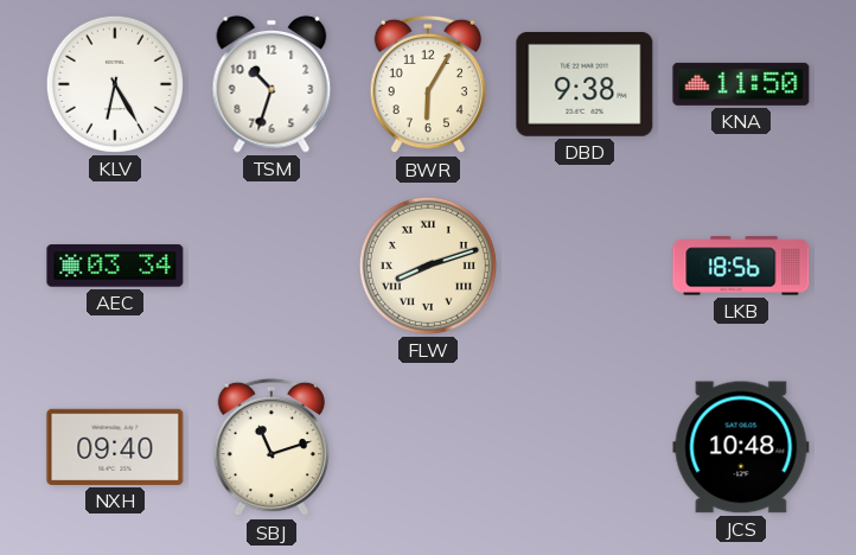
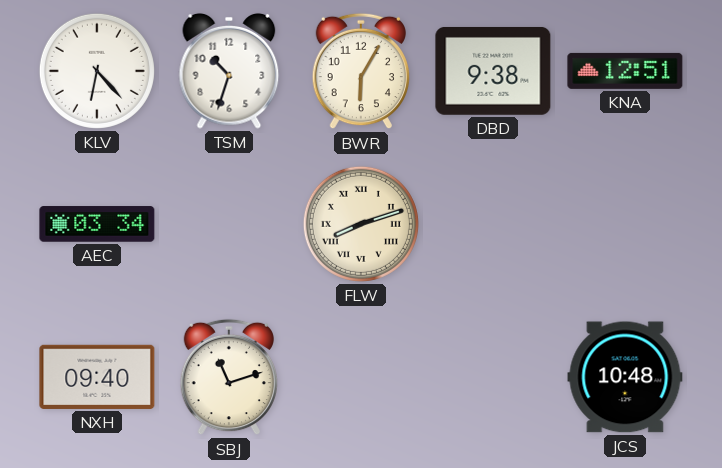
KLV: 6:25 -> 6:23
KNA: 11:50 -> 12:51
LKB: 18:56 -> none
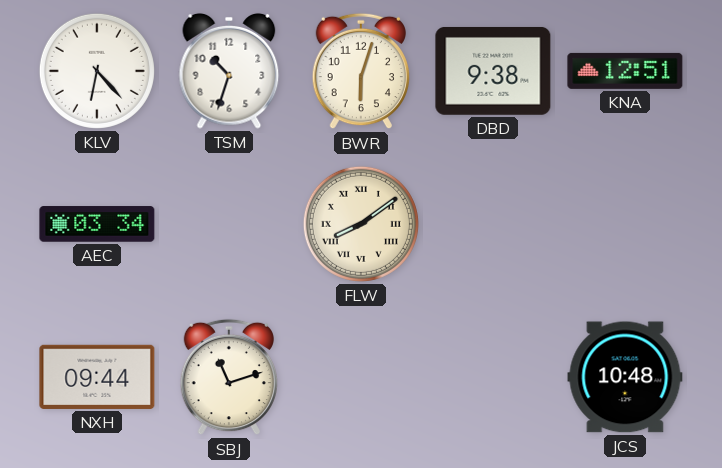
BWR: 6:05 -> 6:03
FLW: 8:12 -> 8:09
NXH: 09:40 -> 09:44
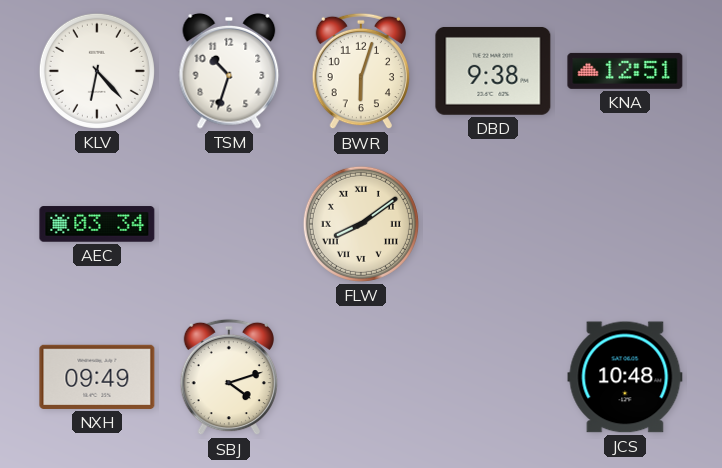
NXH: 09:44 -> 09:49
SBJ: 11:12 -> 4:12
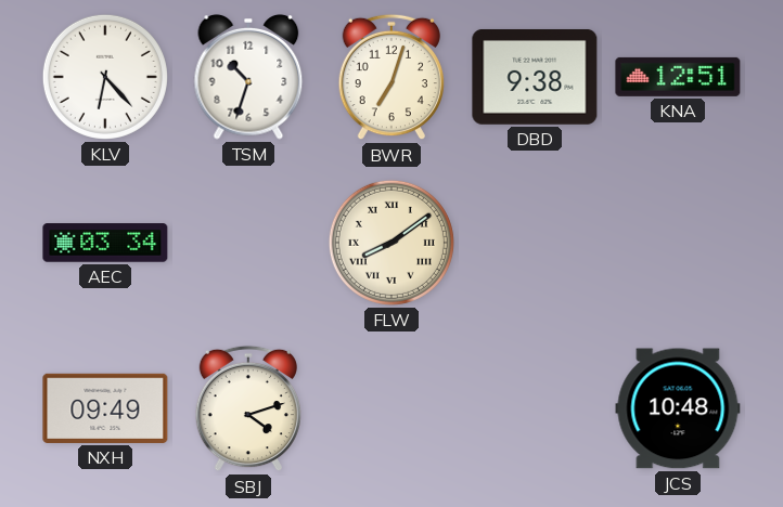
BWR: 6:03 -> 7:03
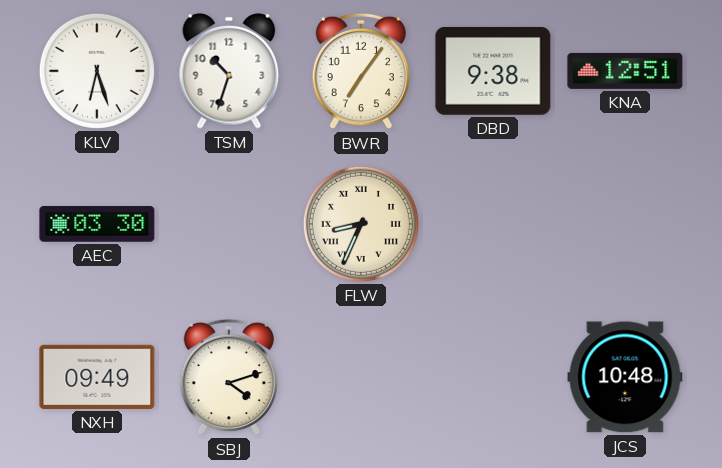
KLV: 6:23 -> 6:27
BWR: 7:03 -> 7:06
AEC: 03:34 -> 03:30
FLW: 8:09 -> 8:34
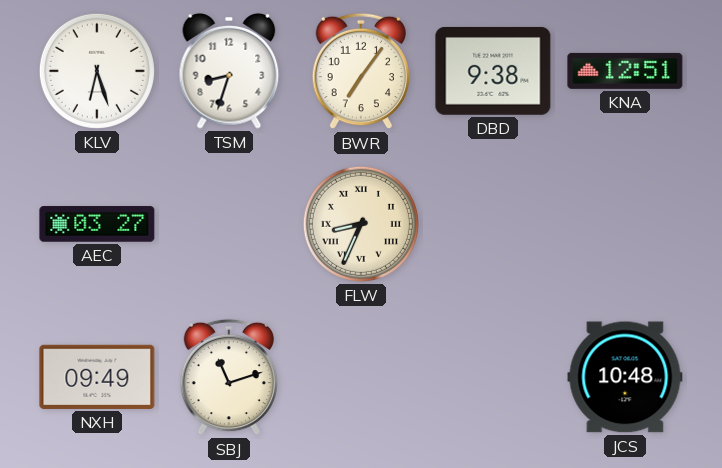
TSM: 10:33 -> 8:33
AEC: 03:30 -> 03:27
SBJ: 4:12 -> 11:12
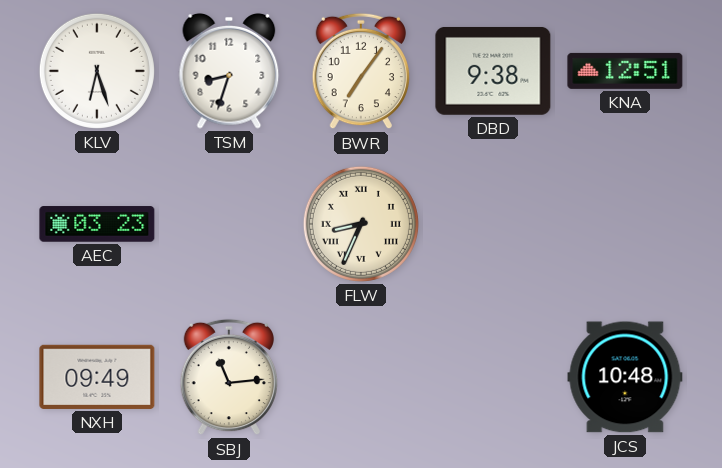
AEC: 03:27 -> 03:23
SBJ: 11:12 -> 11:14
